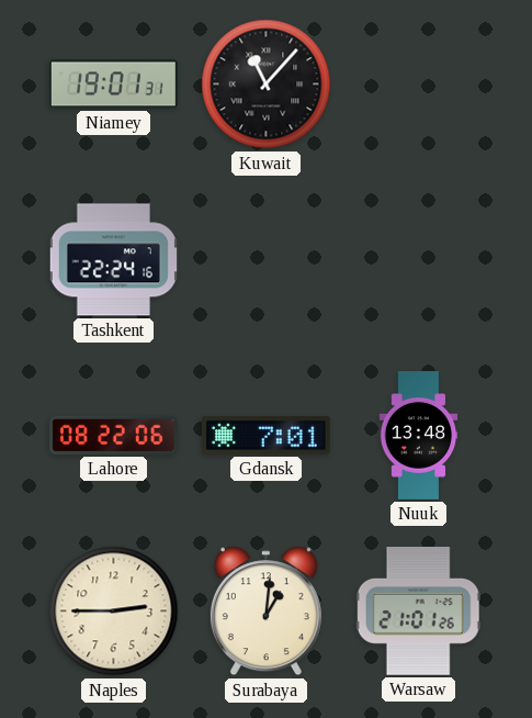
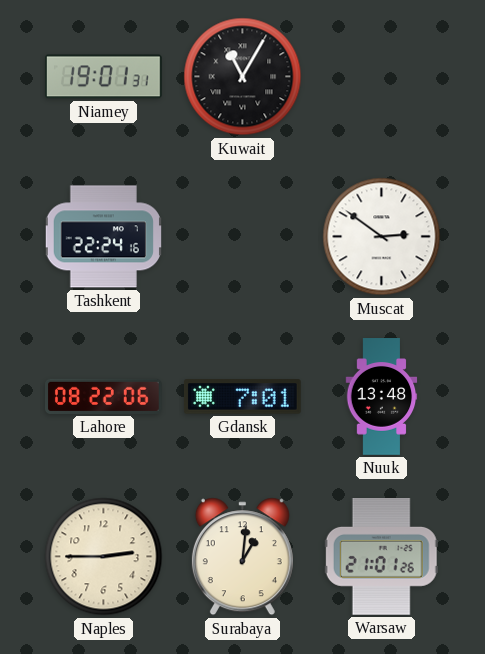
Kuwait: 11:07 -> 11:05
Muscat: none -> 2:51
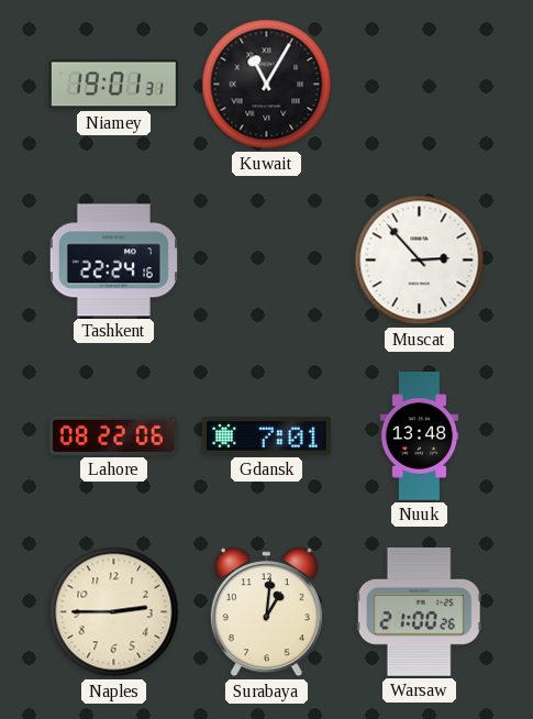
Muscat: 2:51 -> 2:53
Warsaw: 21:01 -> 21:00
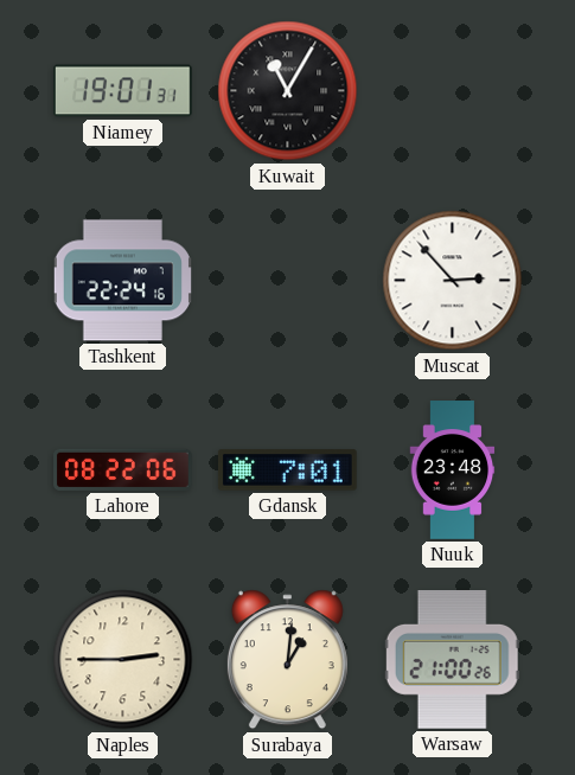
Nuuk: 13:48 -> 23:48
